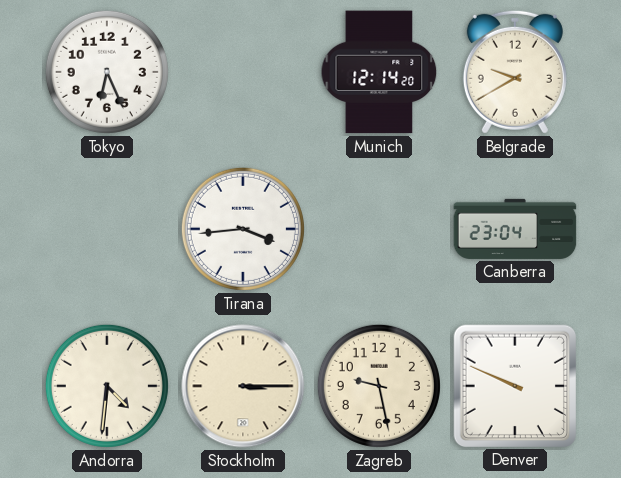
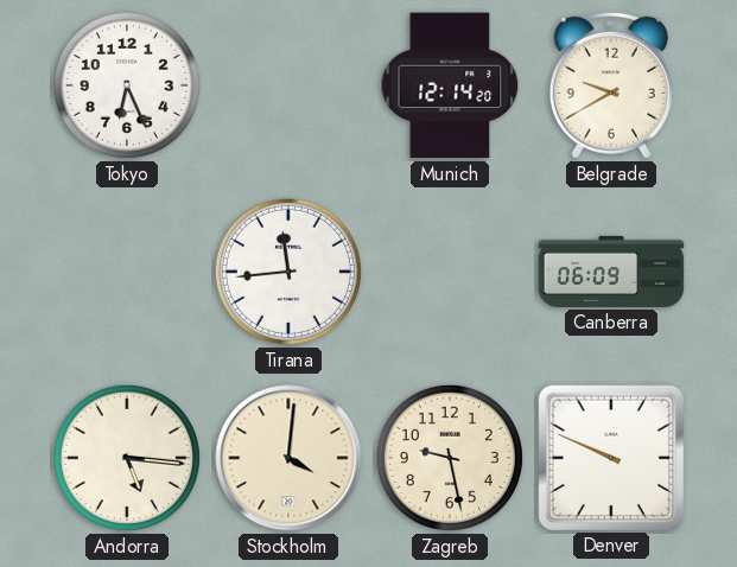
Tirana: 3:44 -> 11:44
Canberra: 23:04 -> 06:09
Andorra: 4:31 -> 5:16
Stockholm: 3:15 -> 4:01
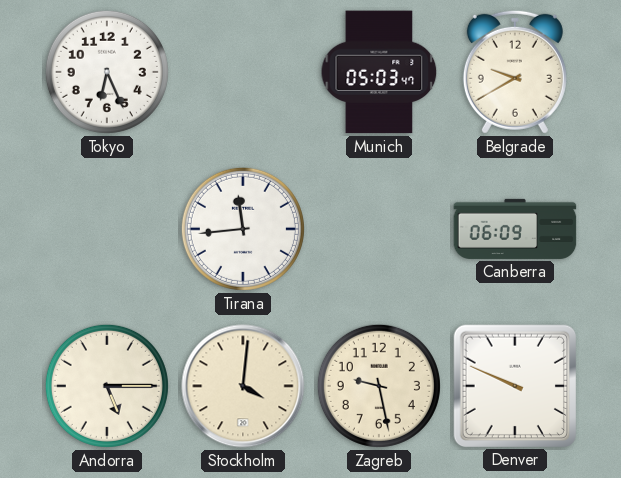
Munich: 12:14 -> 05:03
Andorra: 5:16 -> 5:15
